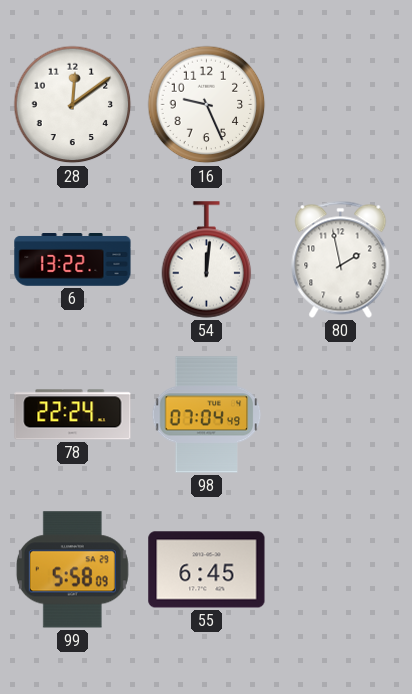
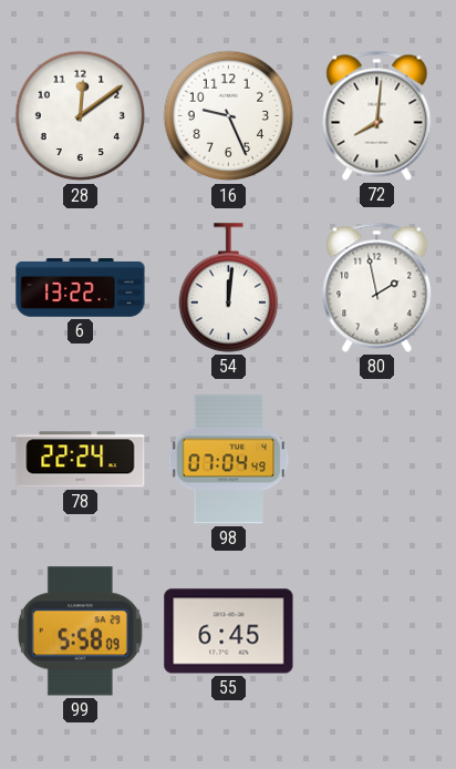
72: none -> 8:01
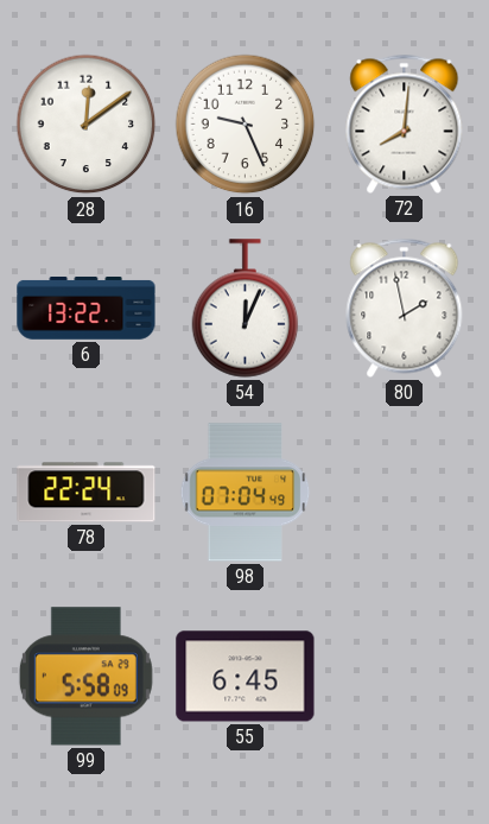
54: 12:01 -> 12:04
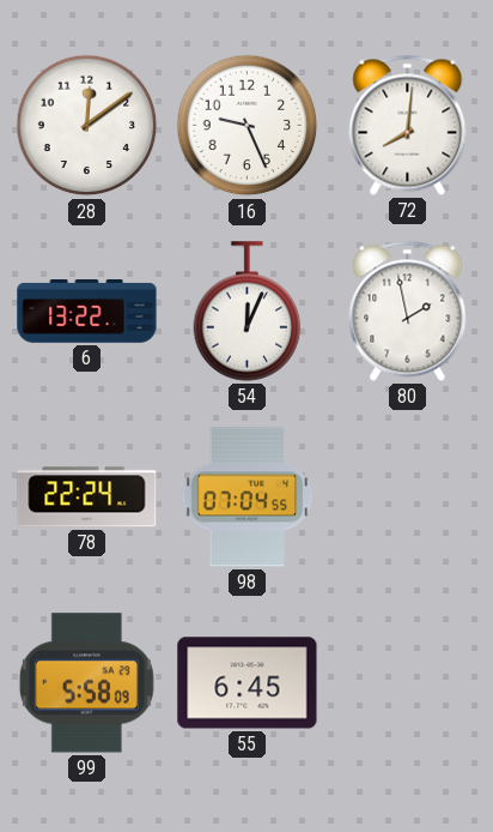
98: 07:04:49 -> 07:04:55
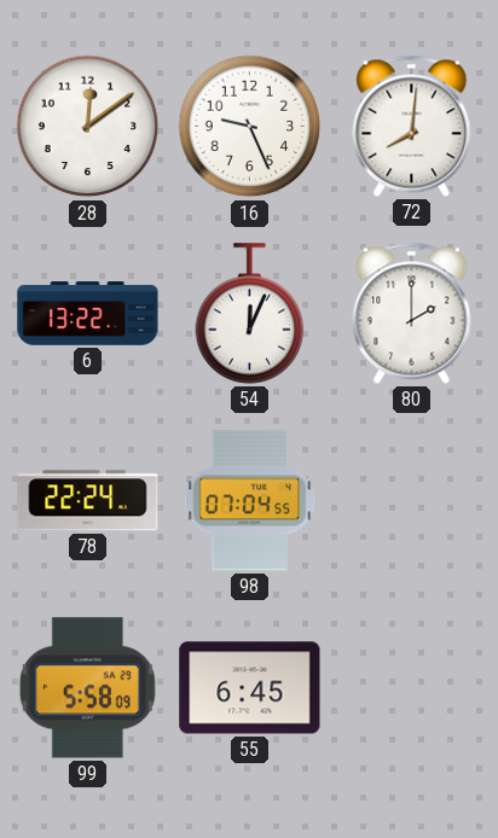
80: 1:58 -> 2:00
